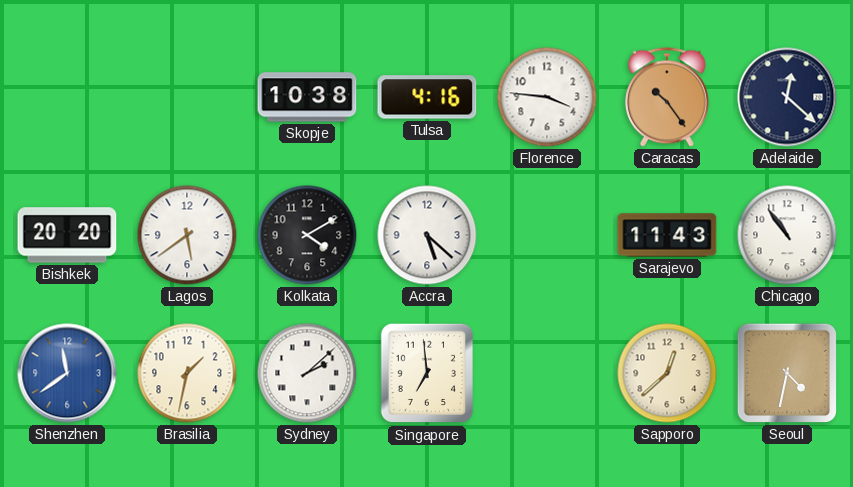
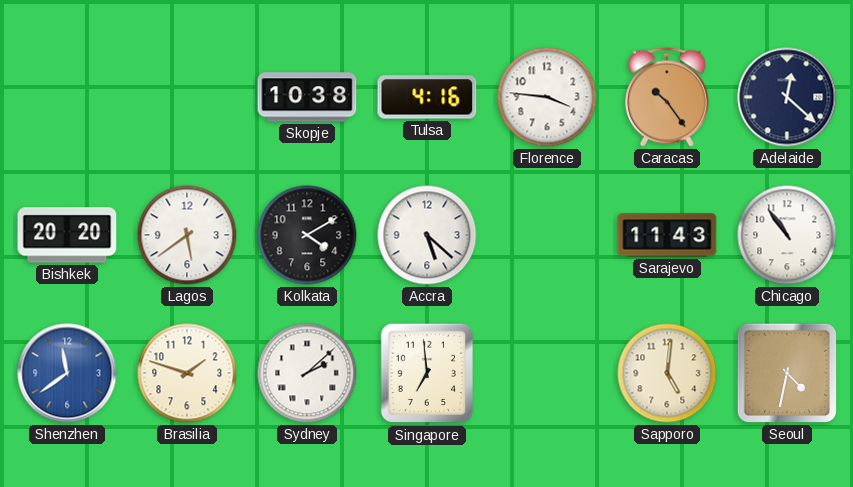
Brasilia: 1:32 -> 1:48
Sapporo: 12:38 -> 5:01
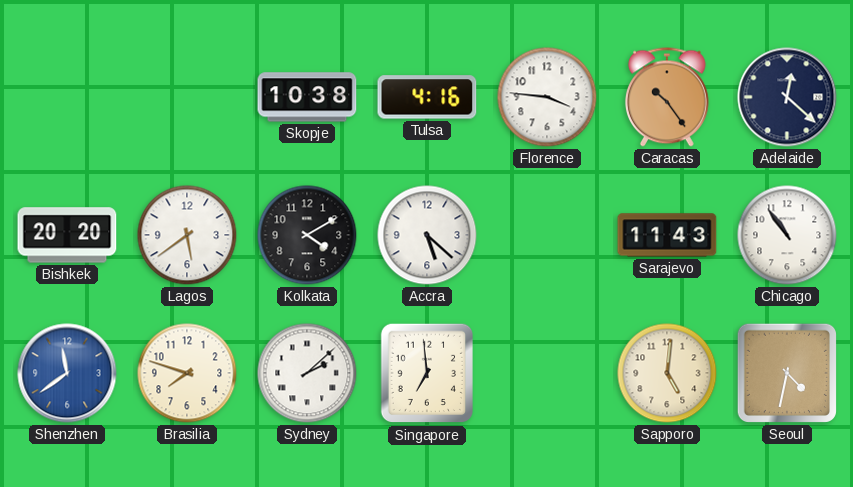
Brasilia: 1:48 -> 7:48
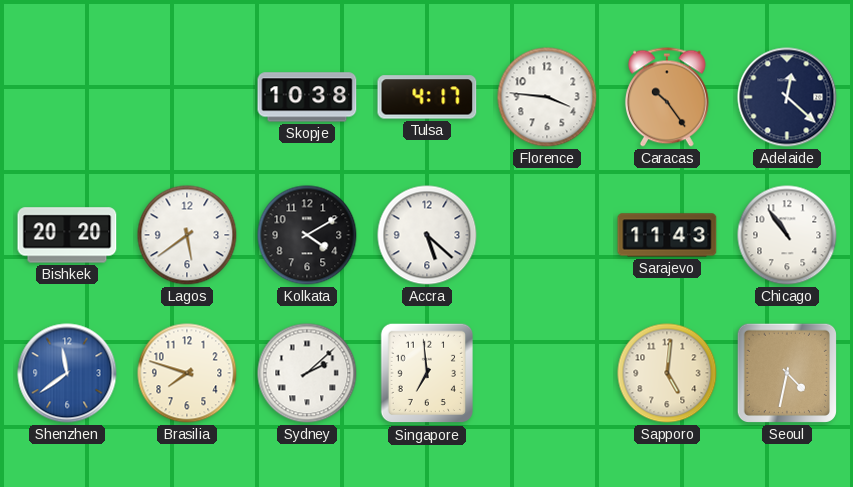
Tulsa: 4:16 -> 4:17
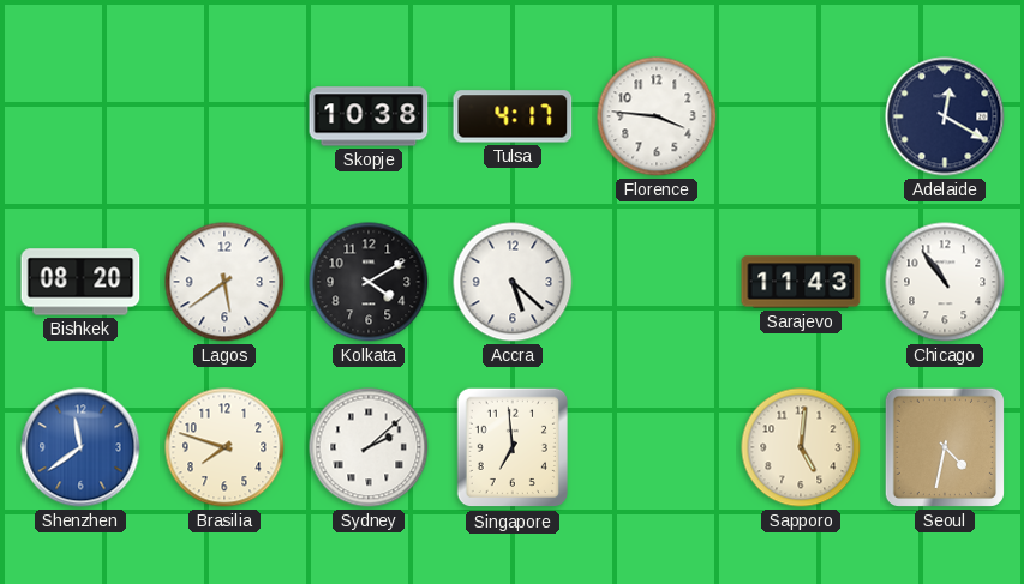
Caracas: 10:24 -> none
Adelaide: 12:22 -> 12:20
Bishkek: 20:20 -> 08:20
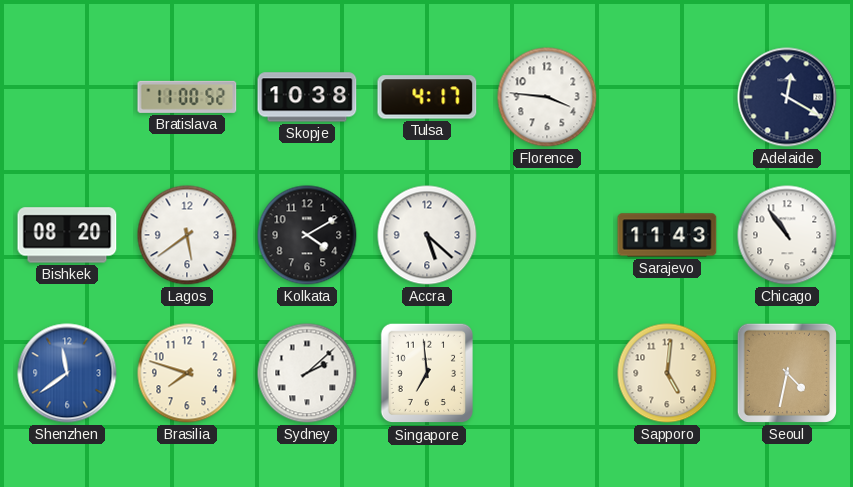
Bratislava: none -> 11:00
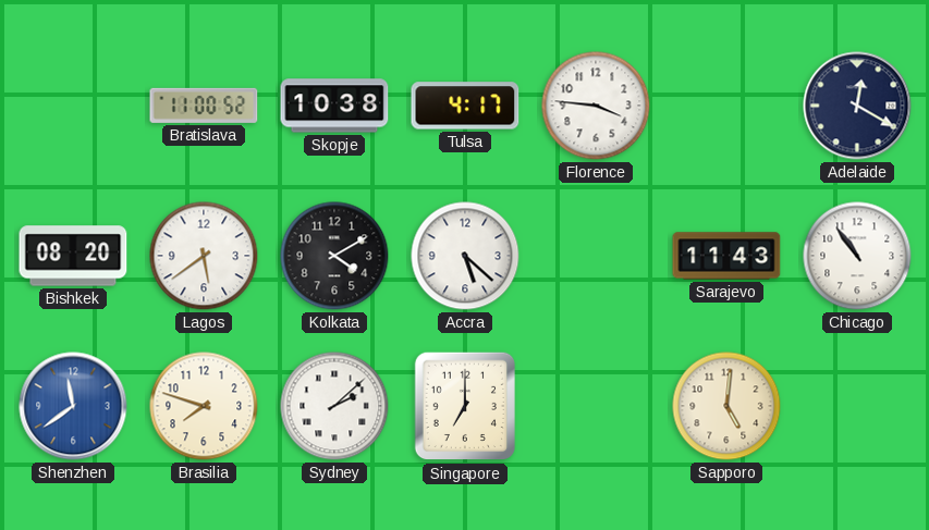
Singapore: 6:59 -> 7:00
Seoul: 4:32 -> none
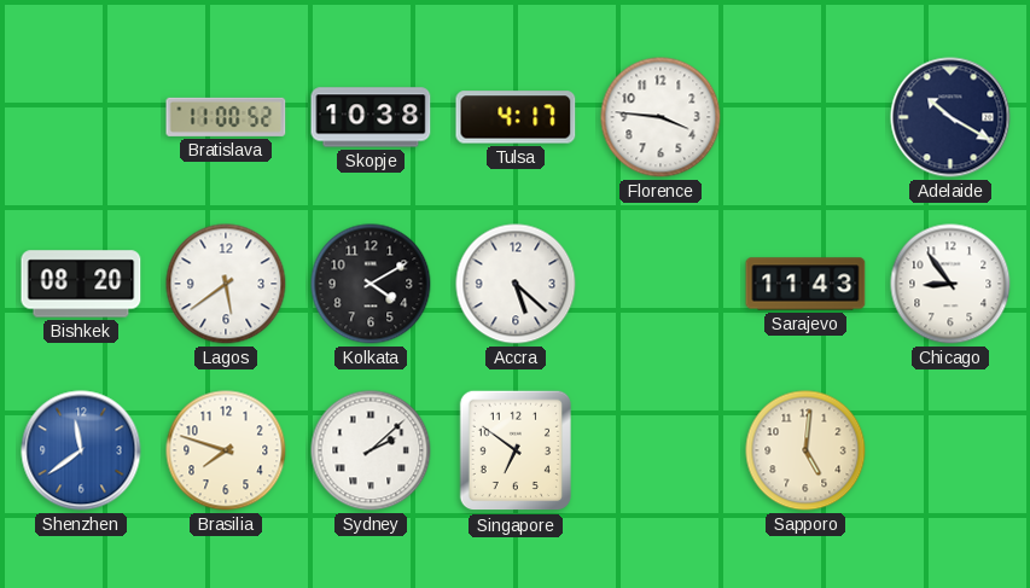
Adelaide: 12:20 -> 10:20
Chicago: 10:54 -> 8:54
Singapore: 7:00 -> 6:51
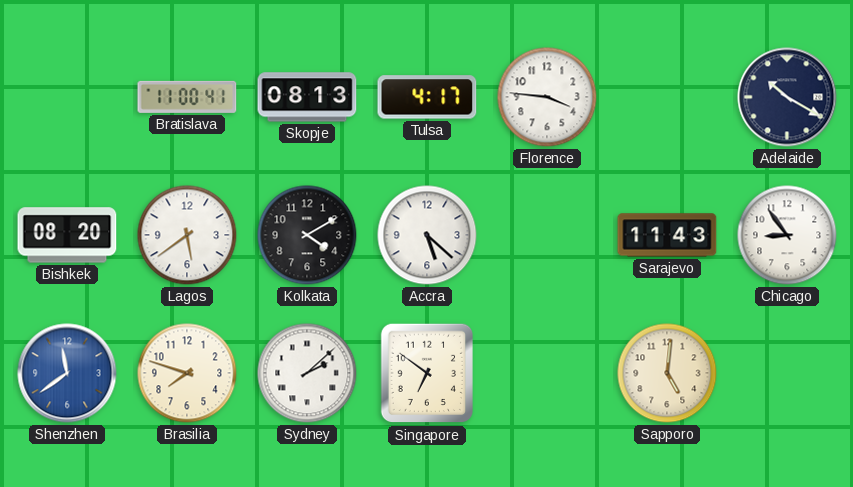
Bratislava: 11:00:52 -> 11:00:41
Skopje: 10:38 -> 08:13
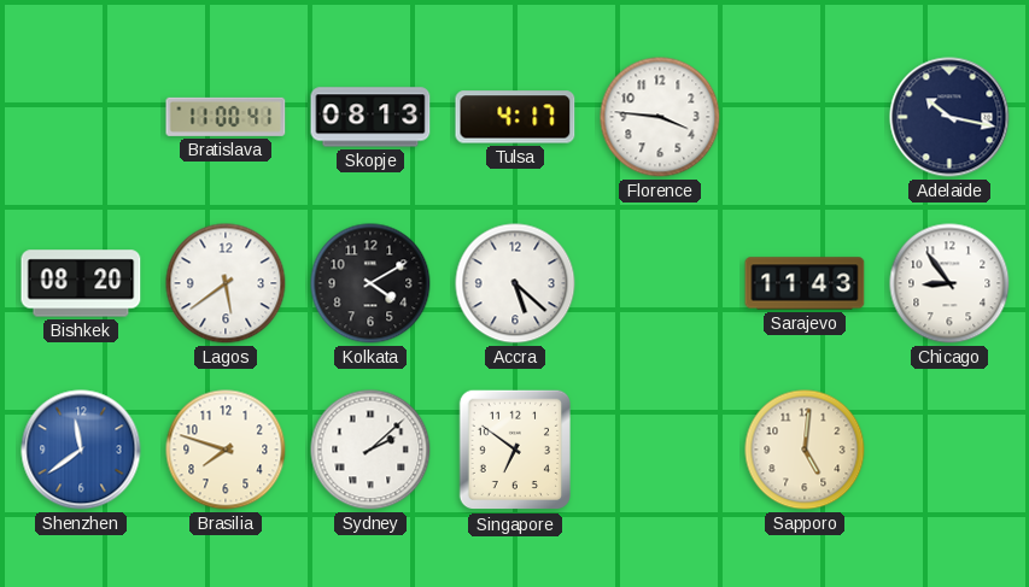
Adelaide: 10:20 -> 10:17
